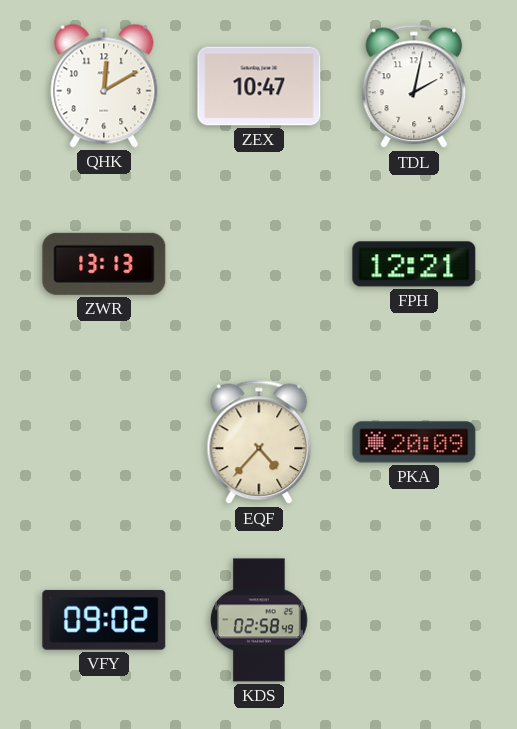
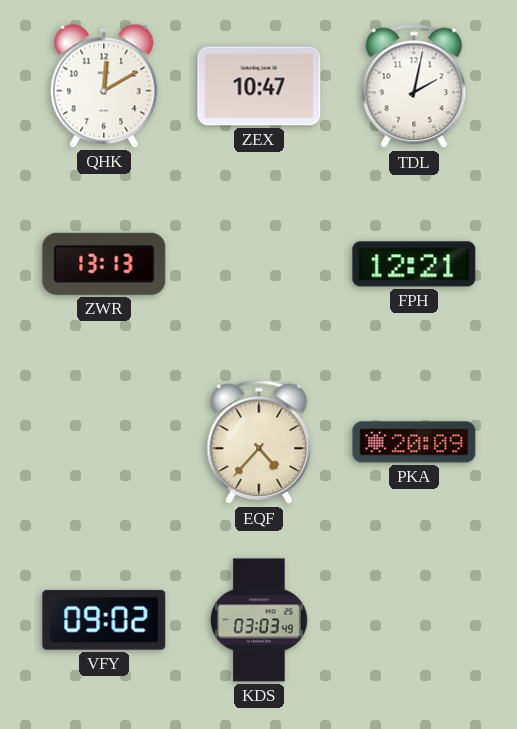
KDS: 02:58 -> 03:03
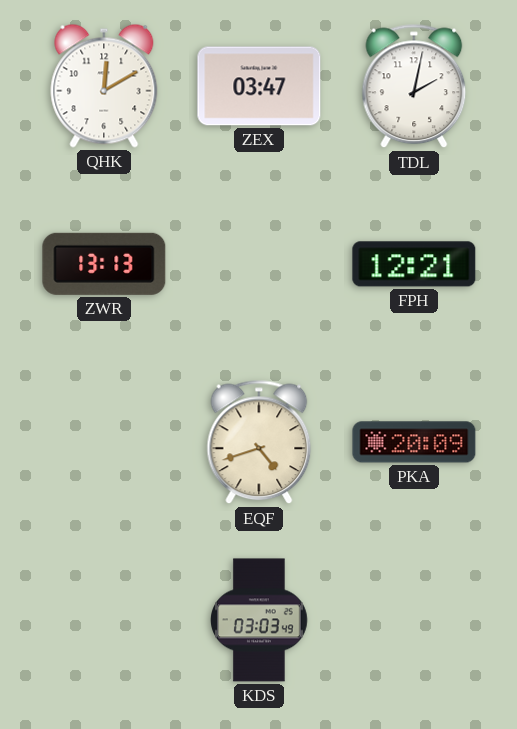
ZEX: 10:47 -> 03:47
EQF: 4:37 -> 4:42
VFY: 09:02 -> none
